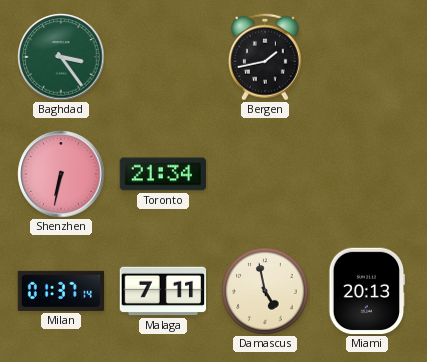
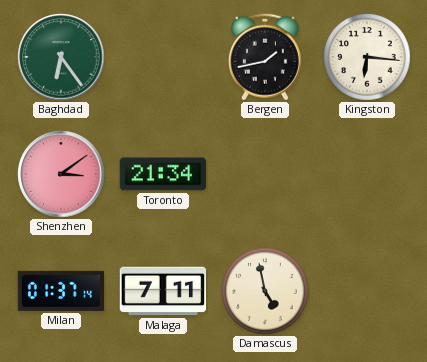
Baghdad: 3:24 -> 6:24
Kingston: none -> 6:16
Shenzhen: 6:32 -> 3:09
Miami: 20:13 -> none
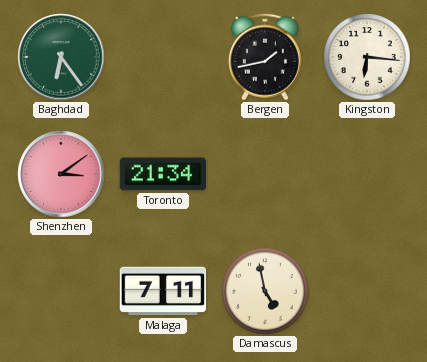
Milan: 01:37 -> none
